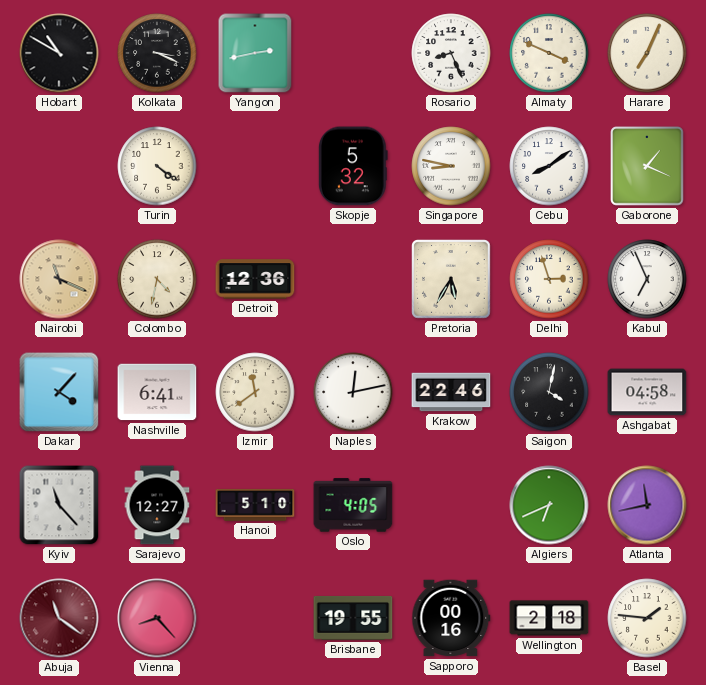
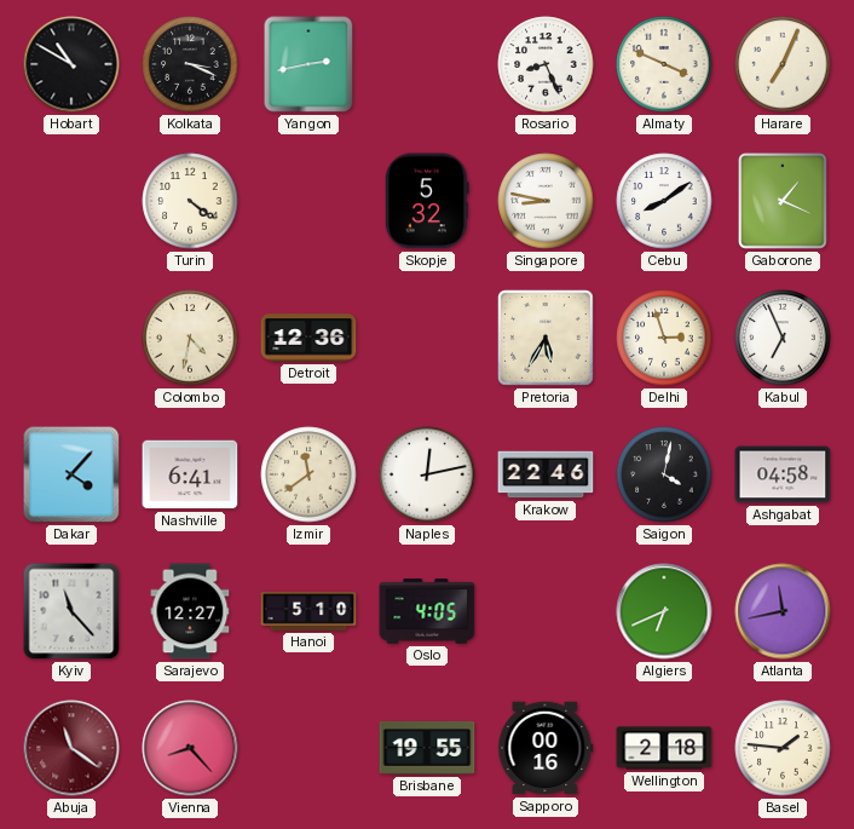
Nairobi: 11:19 -> none
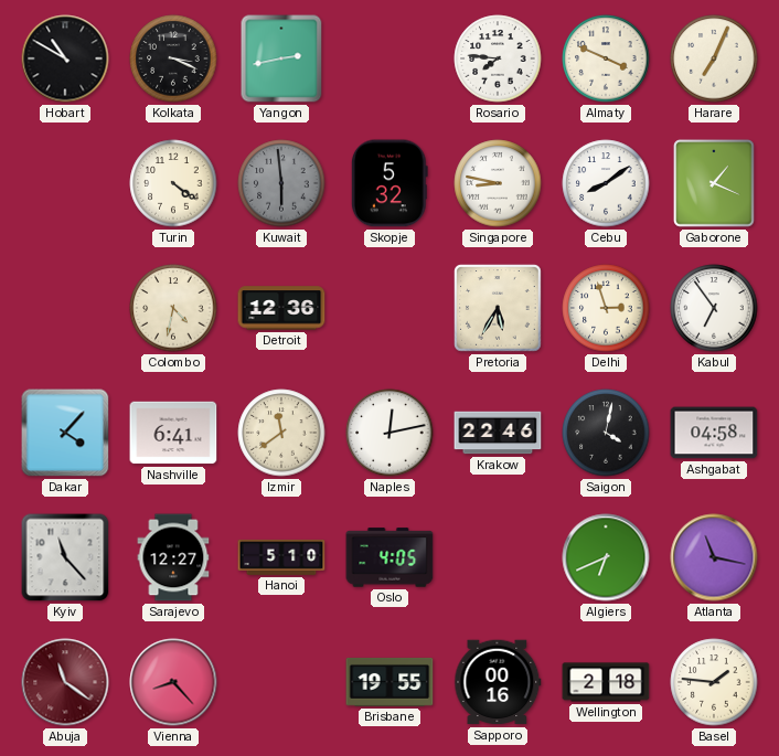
Rosario: 8:26 -> 7:46
Kuwait: none -> 5:59
Kabul: 6:56 -> 6:54
Atlanta: 11:43 -> 11:17
